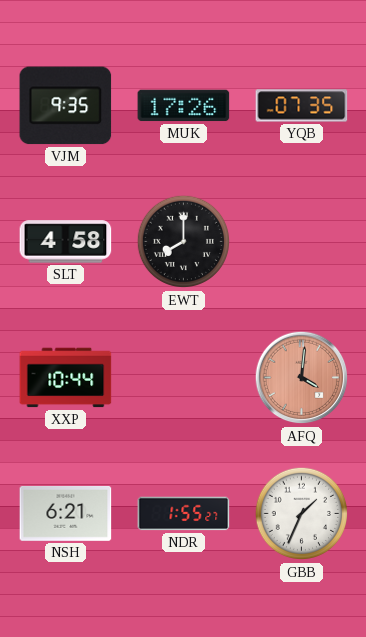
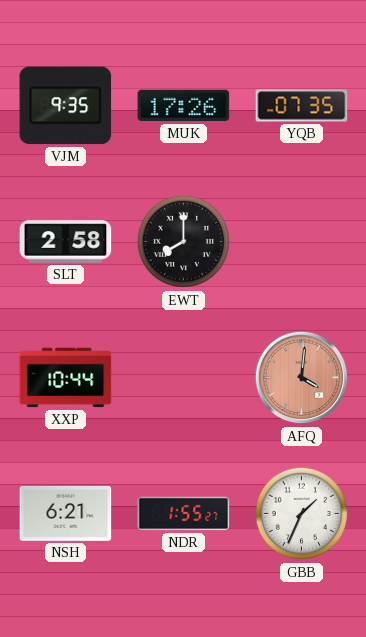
SLT: 4:58 -> 2:58
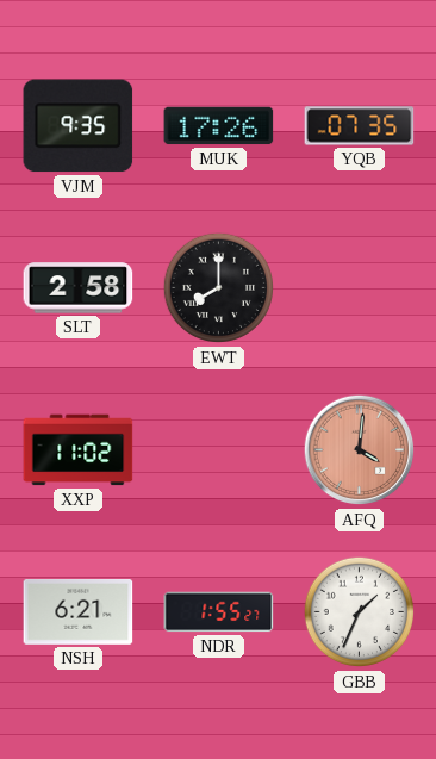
XXP: 10:44 -> 11:02
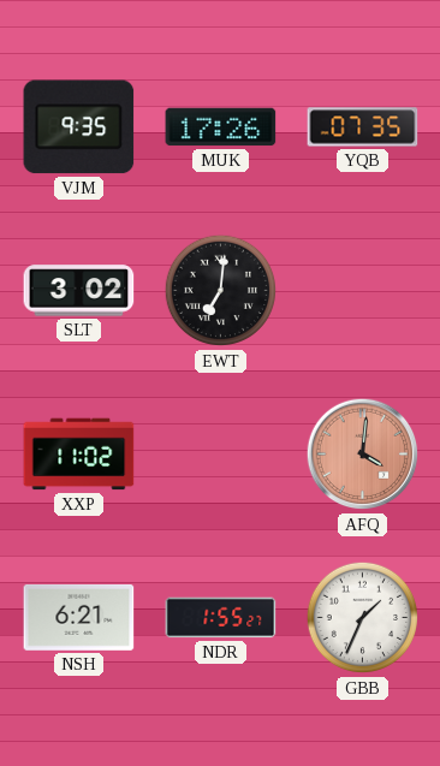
SLT: 2:58 -> 3:02
EWT: 8:00 -> 7:01
